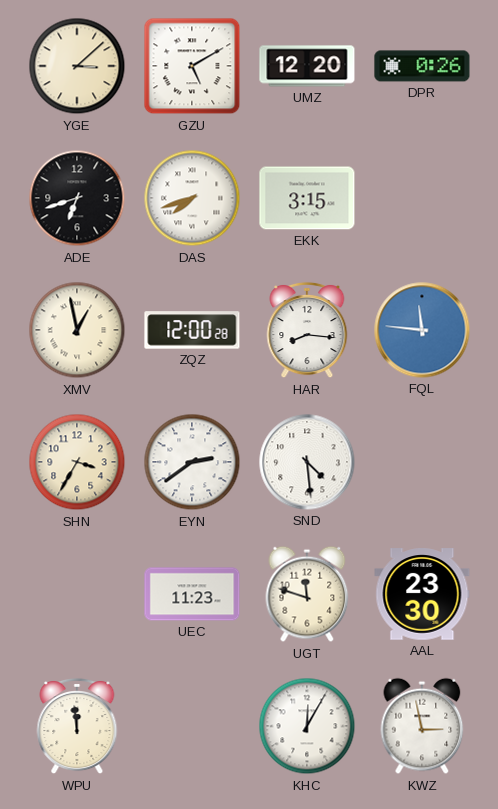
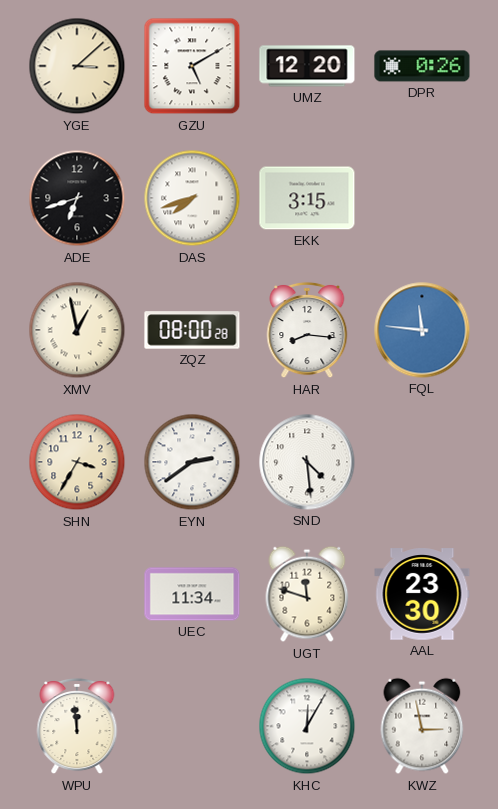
ZQZ: 12:00 -> 08:00
UEC: 11:23 -> 11:34
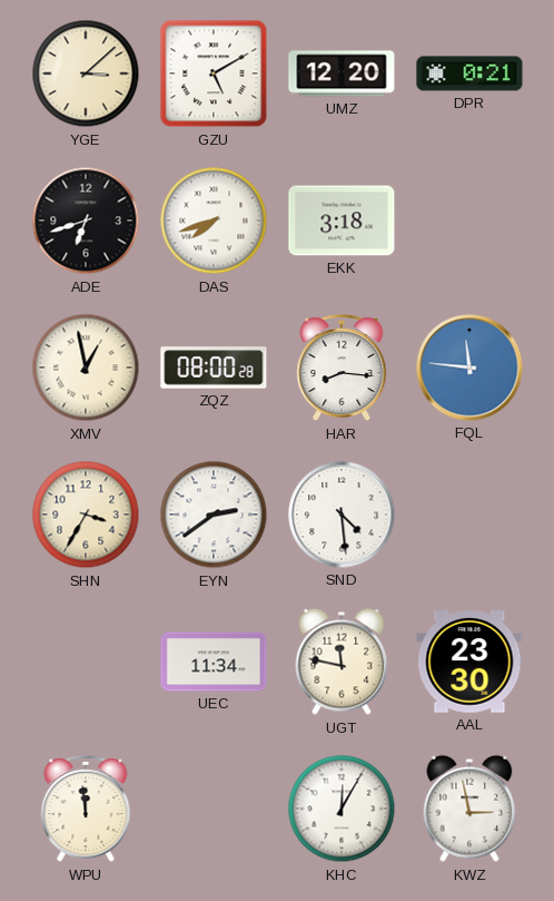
DPR: 0:26 -> 0:21
EKK: 3:15 -> 3:18
UGT: 11:48 -> 11:47
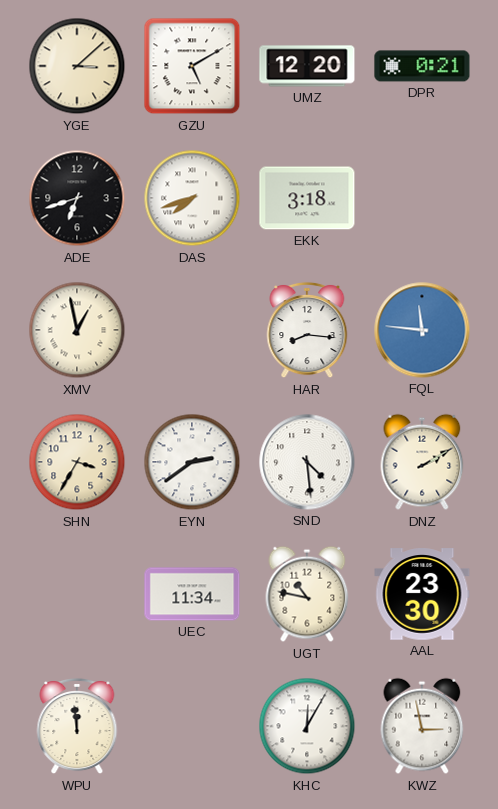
ZQZ: 08:00 -> none
DNZ: none -> 2:10
UGT: 11:47 -> 10:47
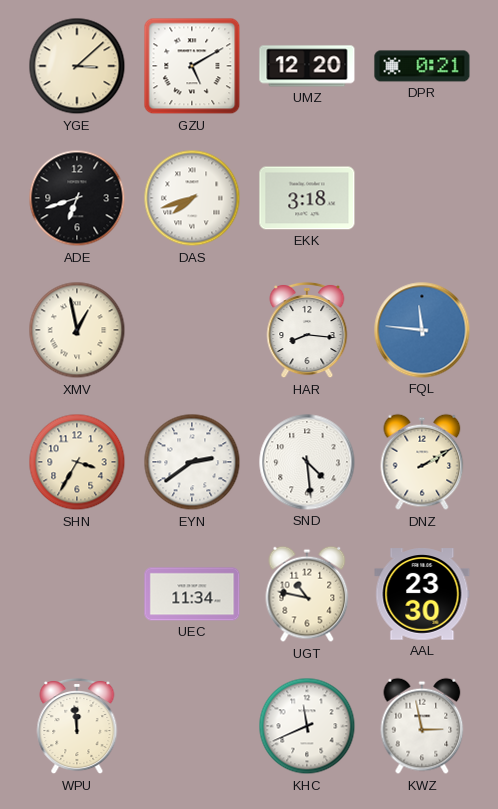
KHC: 12:05 -> 11:41
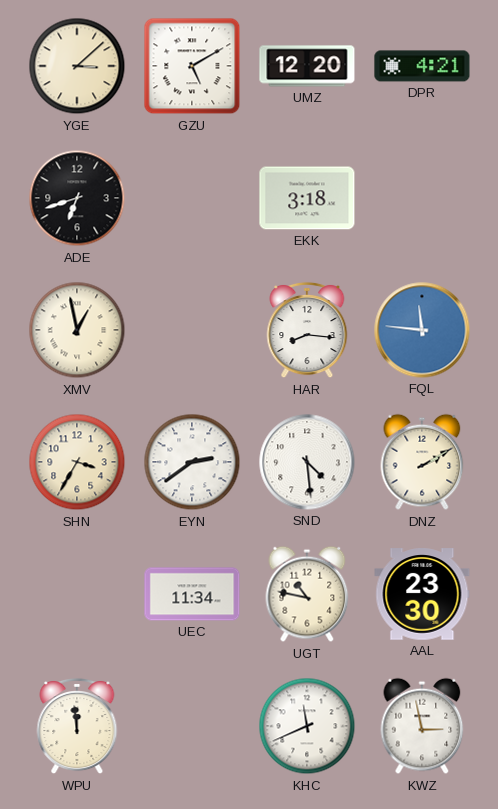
DPR: 0:21 -> 4:21
DAS: 7:42 -> none
